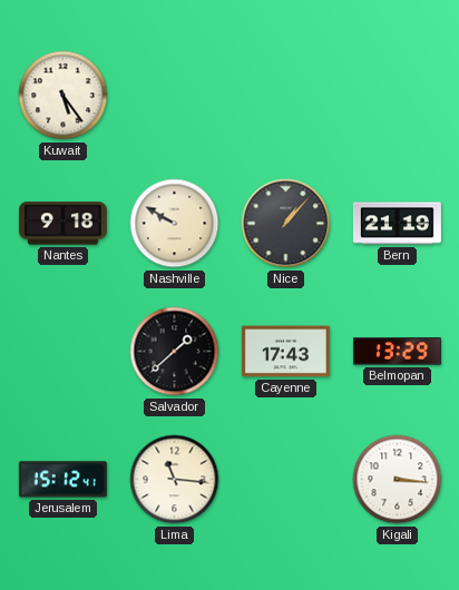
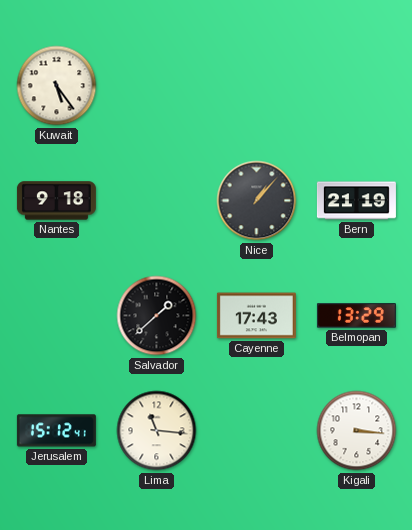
Nashville: 9:50 -> none
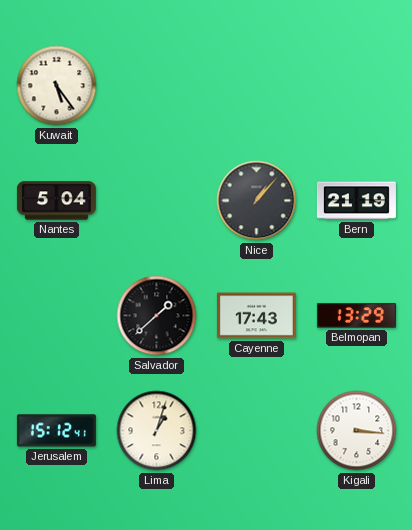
Nantes: 9:18 -> 5:04
Lima: 11:16 -> 1:03
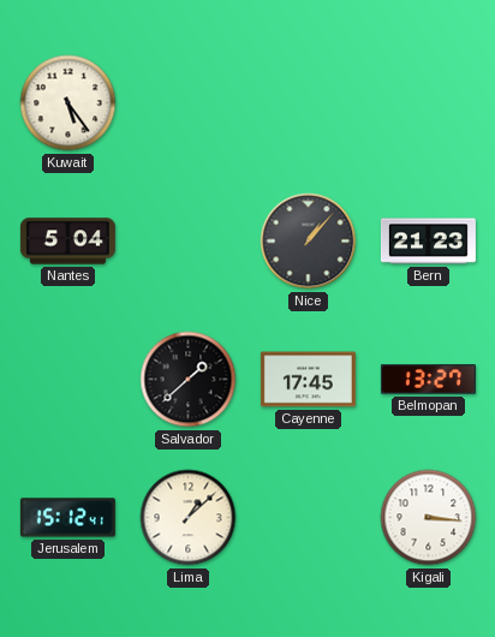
Bern: 21:19 -> 21:23
Cayenne: 17:43 -> 17:45
Belmopan: 13:29 -> 13:27
Lima: 1:03 -> 1:08
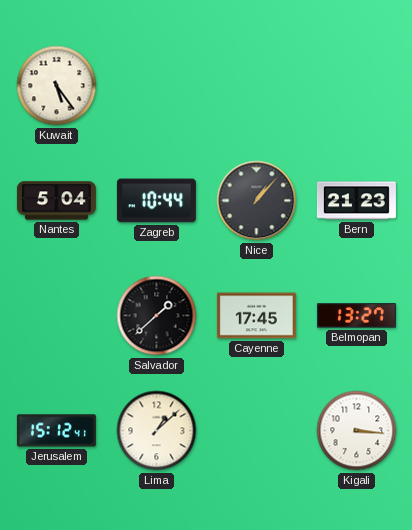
Zagreb: none -> 10:44
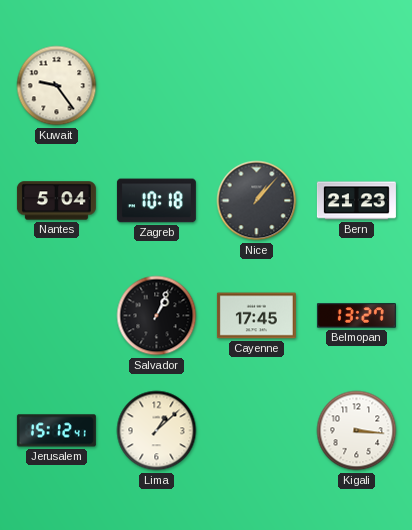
Kuwait: 5:24 -> 9:24
Zagreb: 10:44 -> 10:18
Salvador: 1:38 -> 1:04
